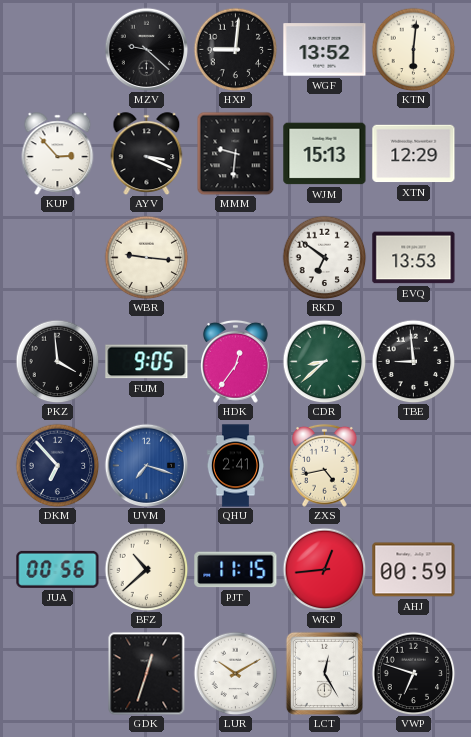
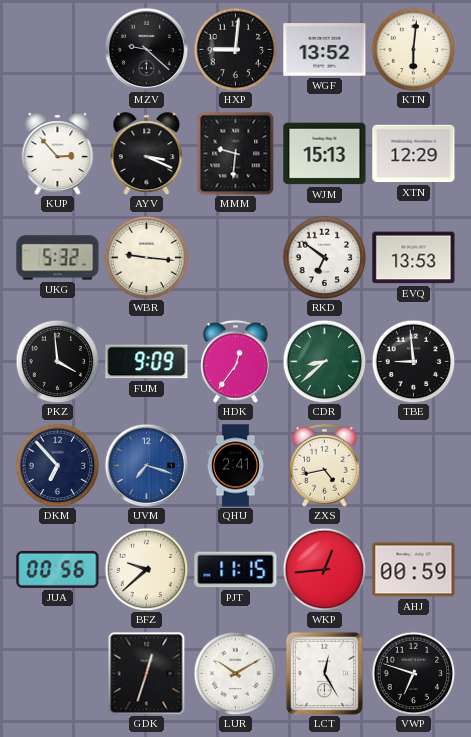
UKG: none -> 5:32
FUM: 9:05 -> 9:09
BFZ: 10:38 -> 9:38
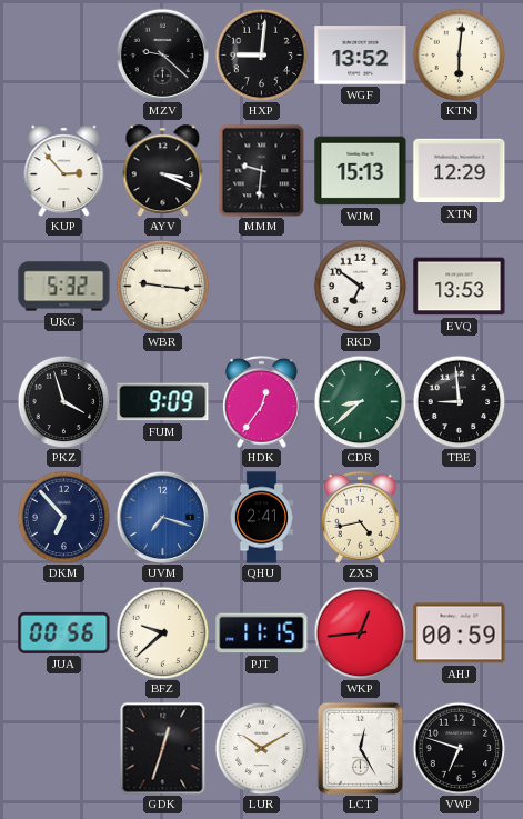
PKZ: 3:59 -> 3:57
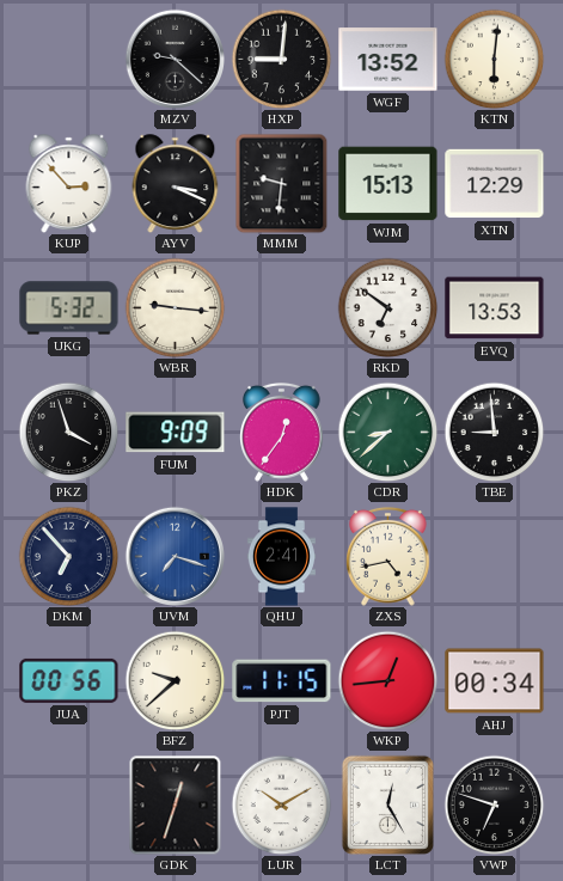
AHJ: 00:59 -> 00:34
